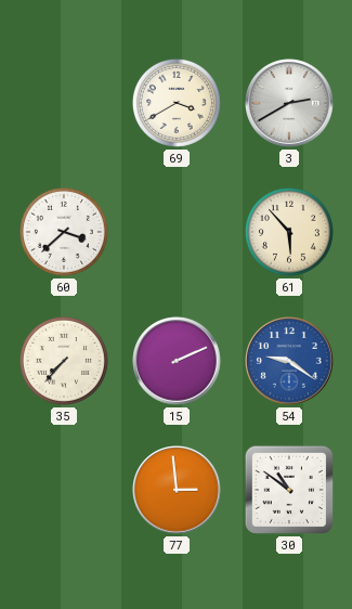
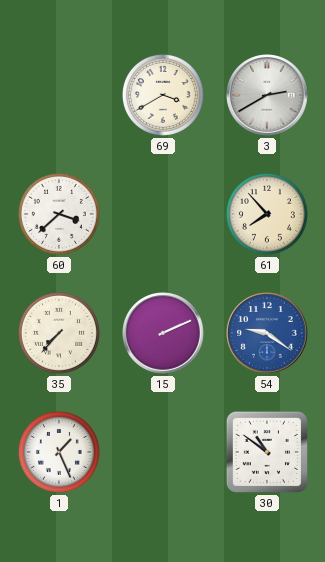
61: 5:53 -> 7:53
1: none -> 1:26
77: 2:59 -> none
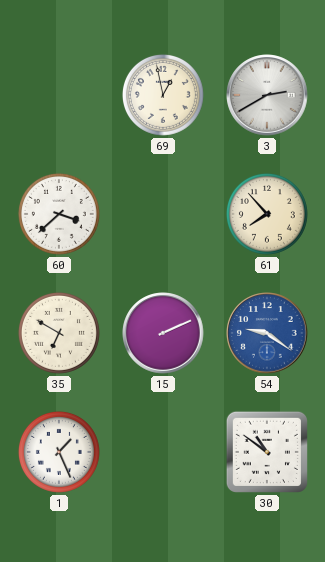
69: 3:40 -> 12:58
35: 7:37 -> 6:50
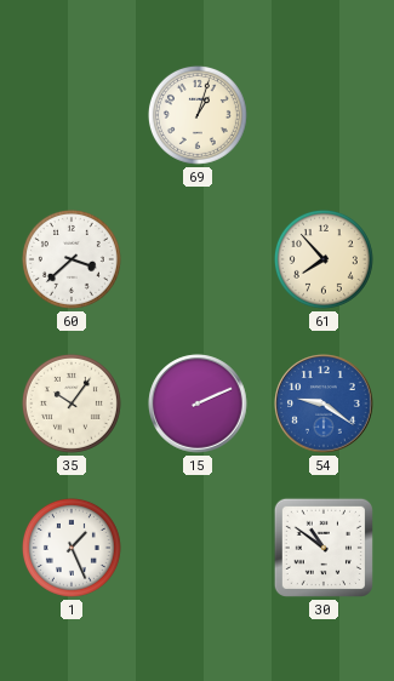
69: 12:58 -> 1:03
3: 2:40 -> none
35: 6:50 -> 10:06
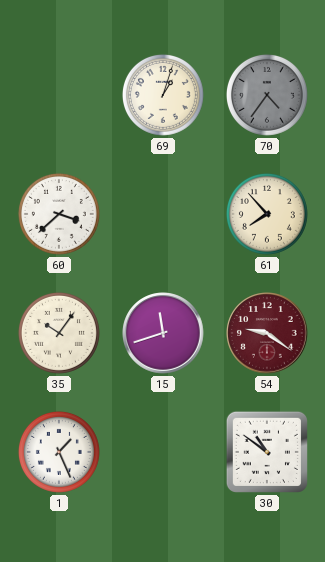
70: none -> 4:36
15: 2:11 -> 11:42
54 dial: blue -> burgundy
